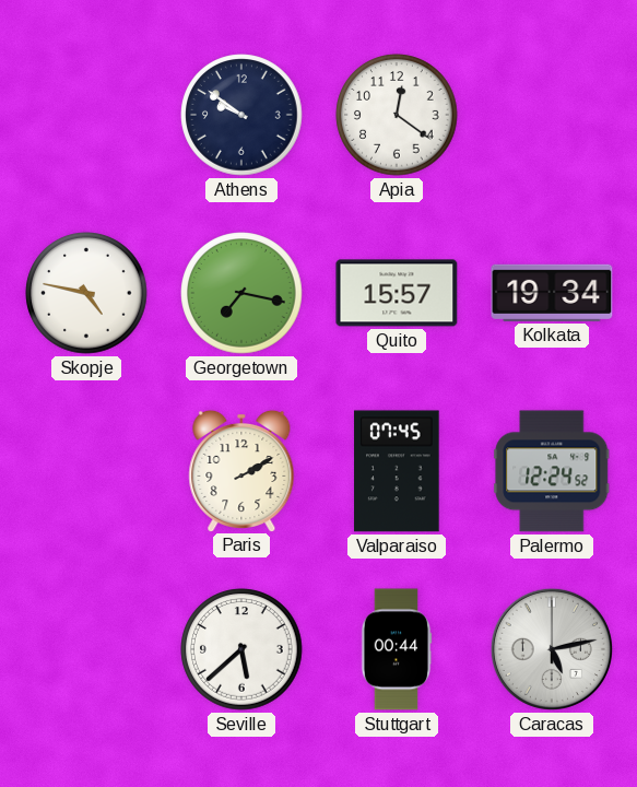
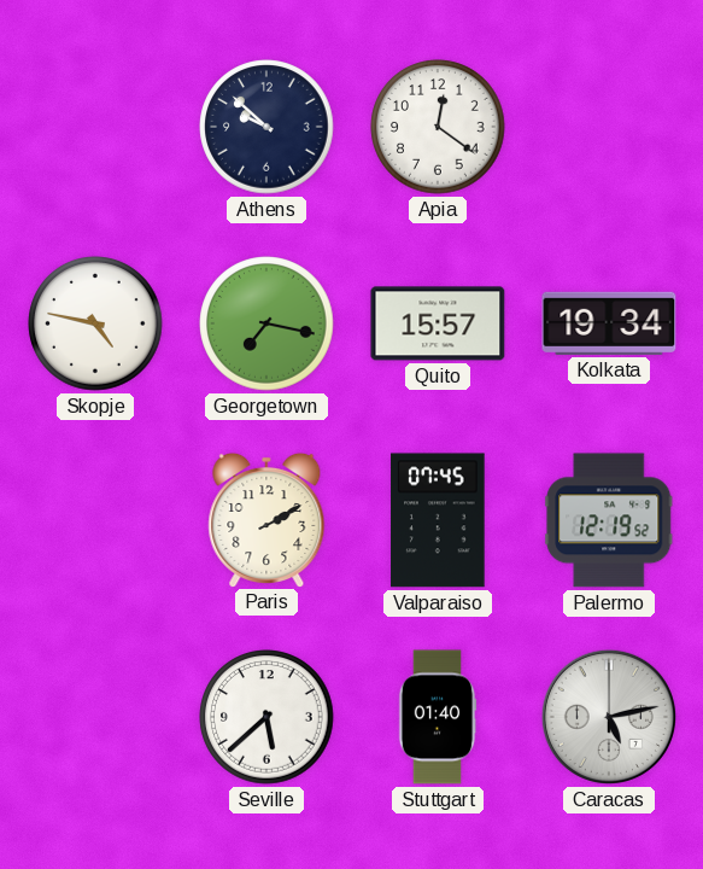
Athens: 9:51 -> 9:52
Palermo: 12:24 -> 12:19
Stuttgart: 00:44 -> 01:40
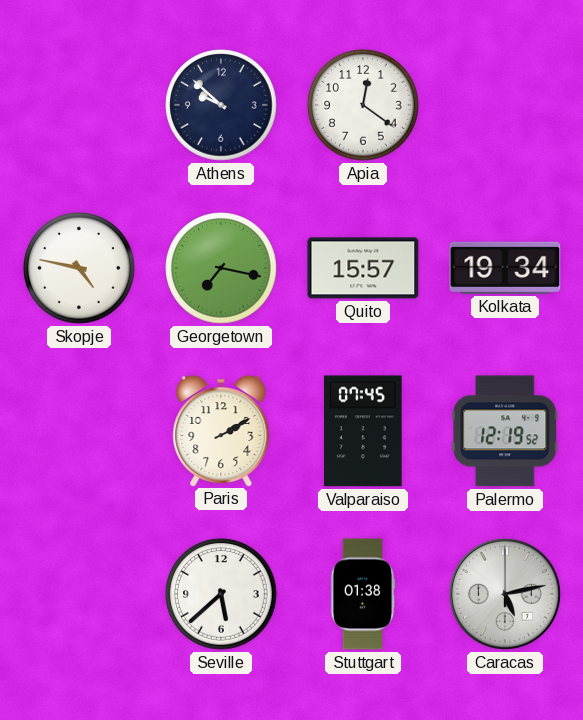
Stuttgart: 01:40 -> 01:38
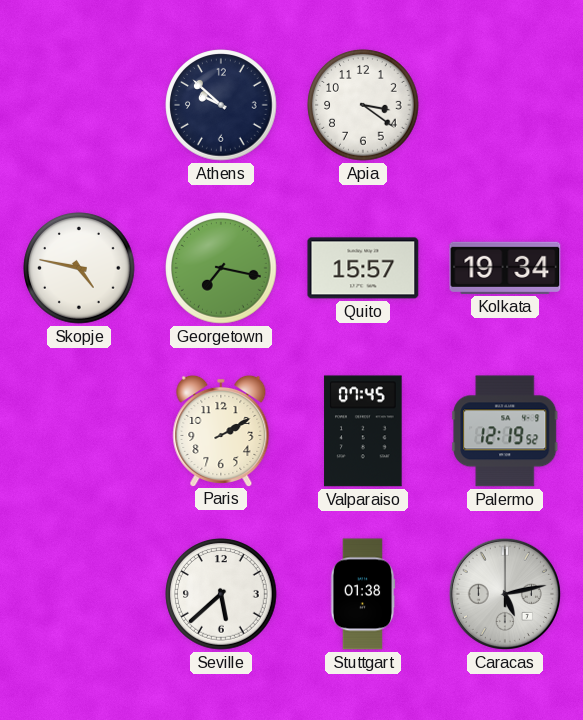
Apia: 12:21 -> 3:21
